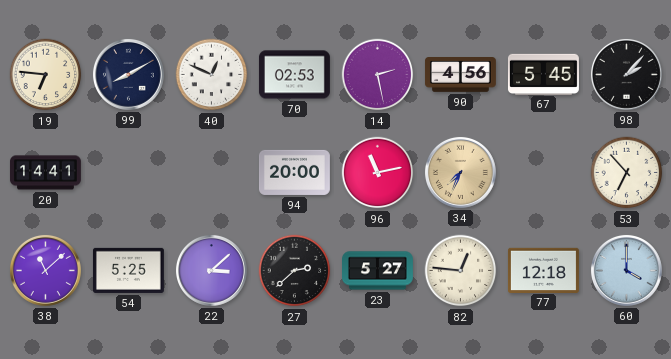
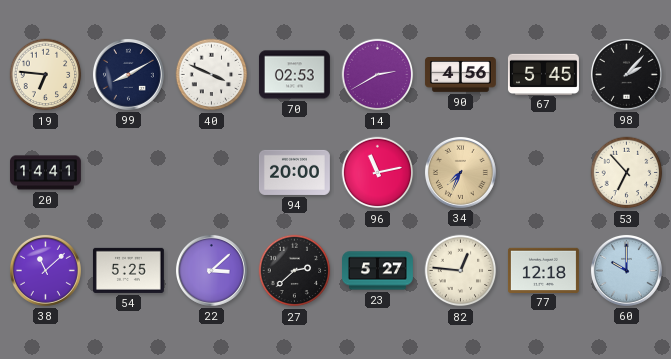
40: 12:49 -> 3:49
14: 2:28 -> 2:40
60: 4:00 -> 10:00
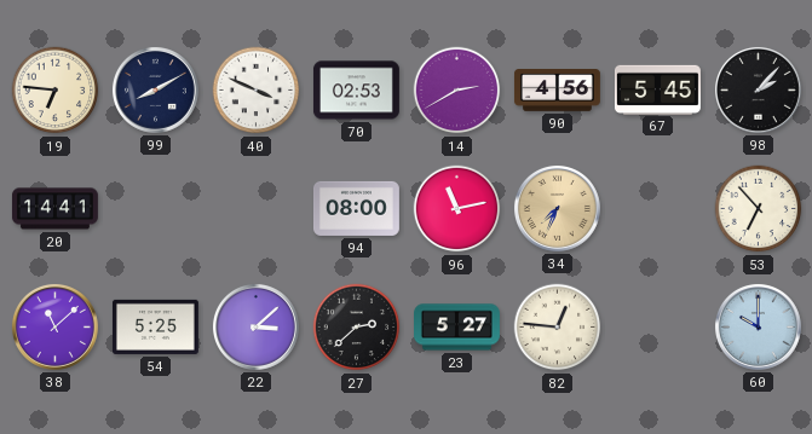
94: 20:00 -> 08:00
77: 12:18 -> none
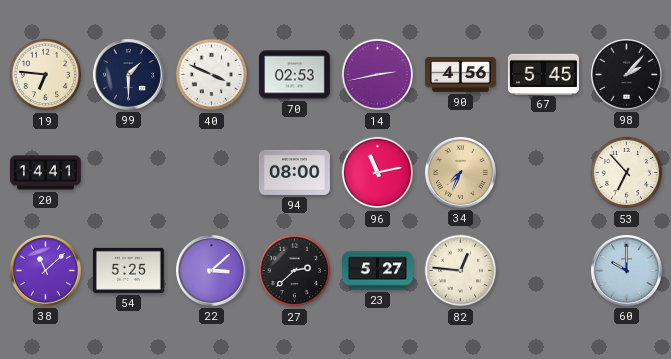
99: 8:10 -> 1:30
14: 2:40 -> 2:43
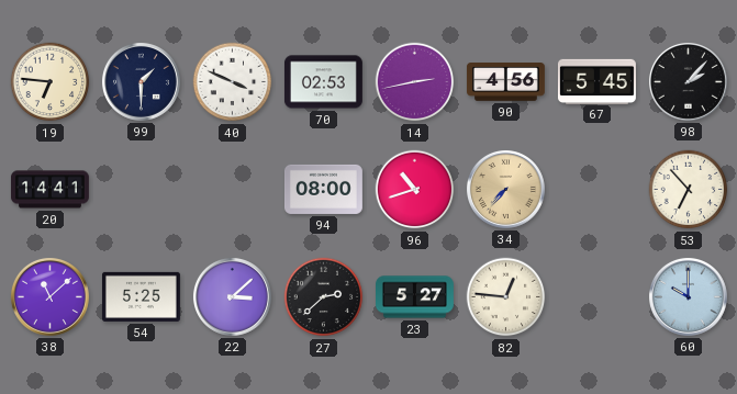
96: 11:13 -> 10:42
34: 7:34 -> 7:37
